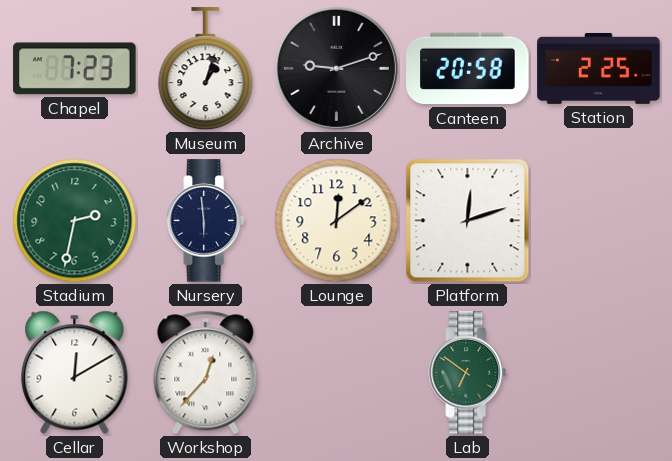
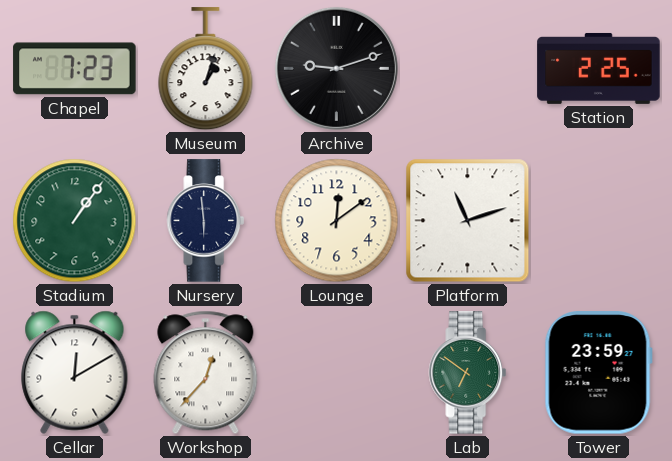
Canteen: 20:58 -> none
Stadium: 2:32 -> 1:06
Platform: 12:12 -> 11:12
Tower: none -> 23:59
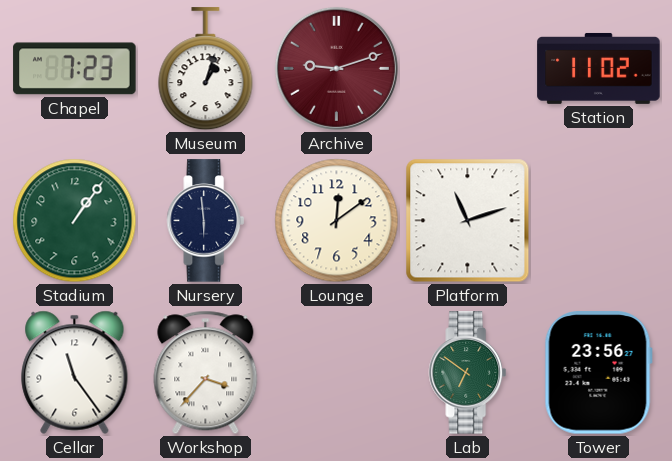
Archive dial: black -> burgundy
Station: 2:25 -> 11:02
Cellar: 12:10 -> 11:24
Workshop: 12:37 -> 3:37
Tower: 23:59 -> 23:56
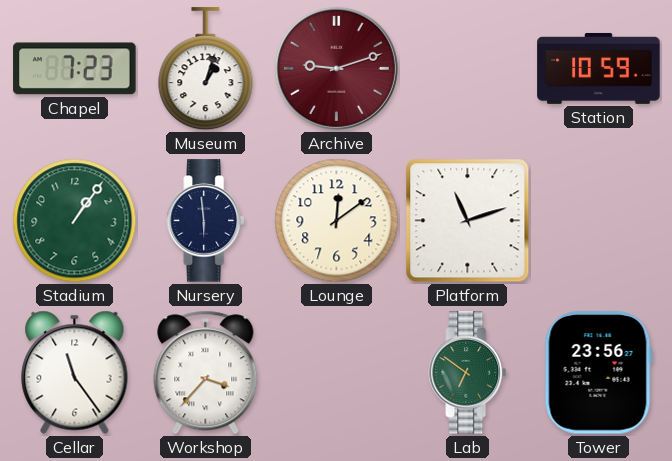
Station: 11:02 -> 10:59
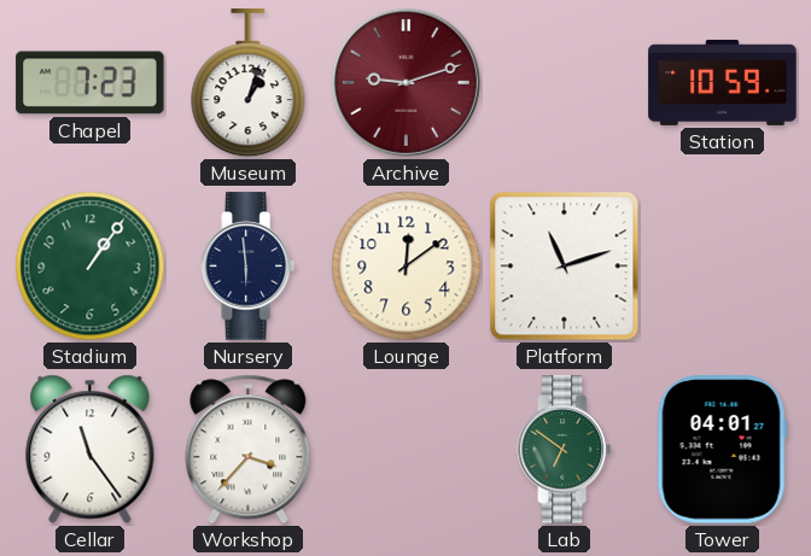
Tower: 23:56 -> 04:01
